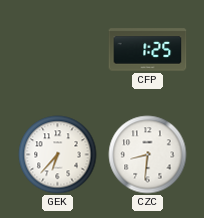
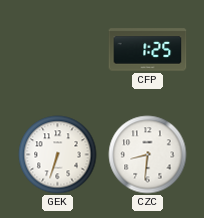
GEK: 6:37 -> 6:33
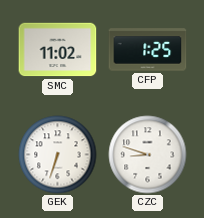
SMC: none -> 11:02
CZC: 8:31 -> 8:48
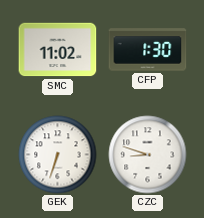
CFP: 1:25 -> 1:30
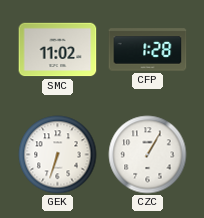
CFP: 1:30 -> 1:28
CZC: 8:48 -> 1:05
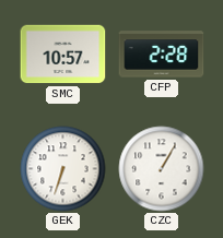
SMC: 11:02 -> 10:57
CFP: 1:28 -> 2:28
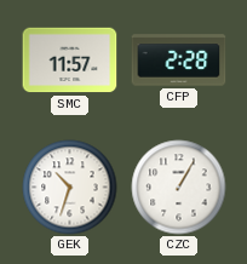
SMC: 10:57 -> 11:57
GEK: 6:33 -> 10:33
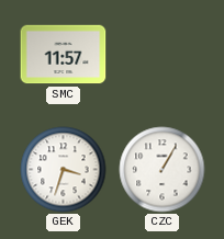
CFP: 2:28 -> none
GEK: 10:33 -> 3:33
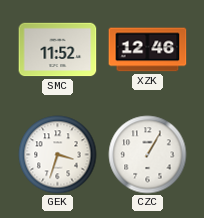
SMC: 11:57 -> 11:52
XZK: none -> 12:46
